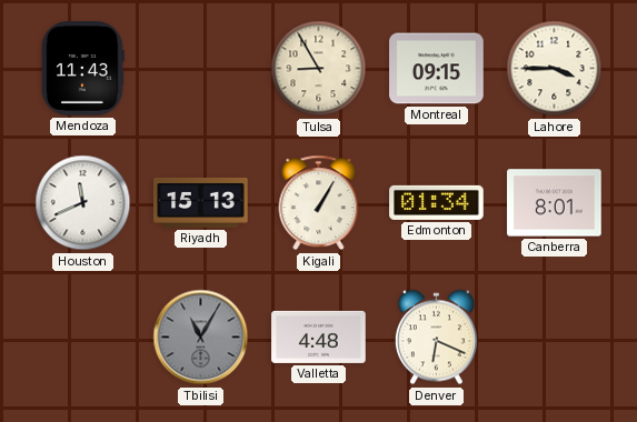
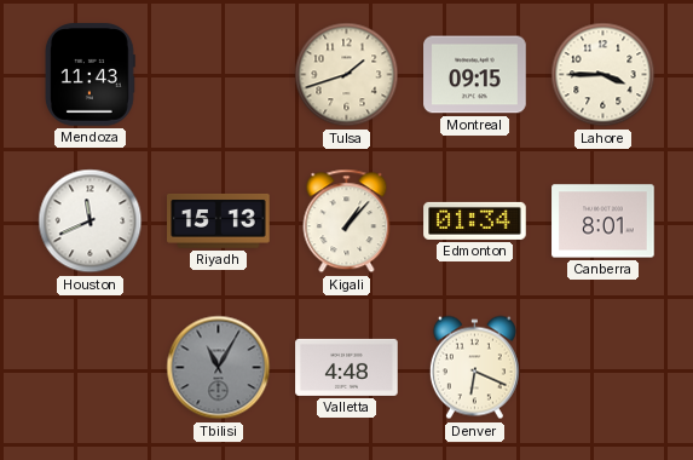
Tulsa: 8:55 -> 1:42
Kigali: 1:05 -> 1:07
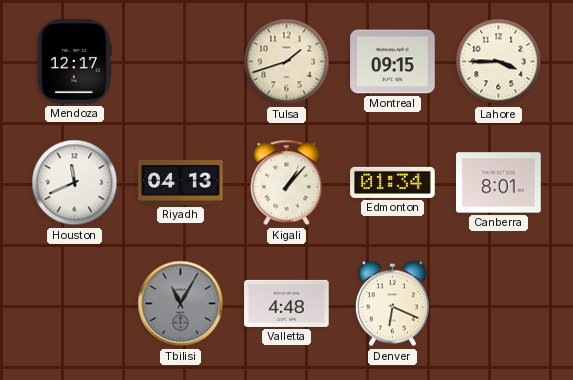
Mendoza: 11:43 -> 12:17
Riyadh: 15:13 -> 04:13
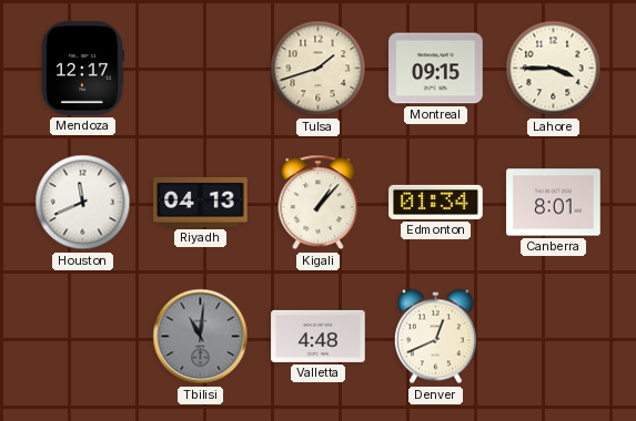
Tbilisi: 11:05 -> 11:01
Denver: 6:19 -> 12:41
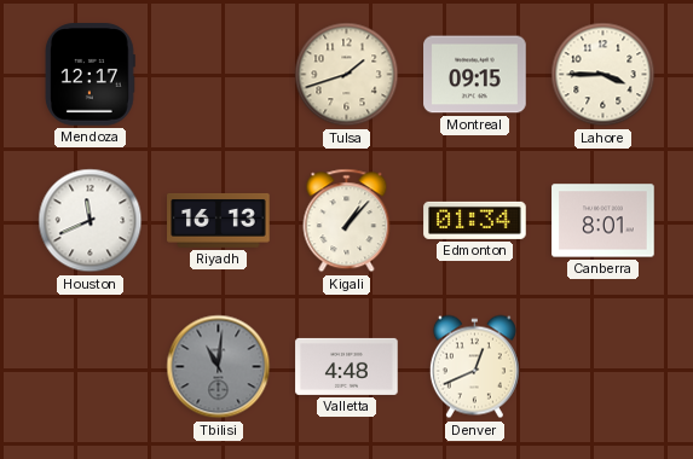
Riyadh: 04:13 -> 16:13
